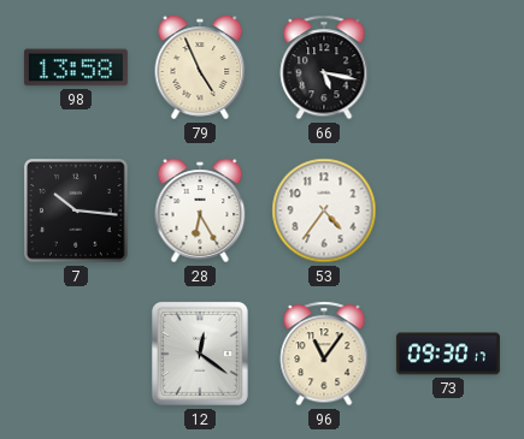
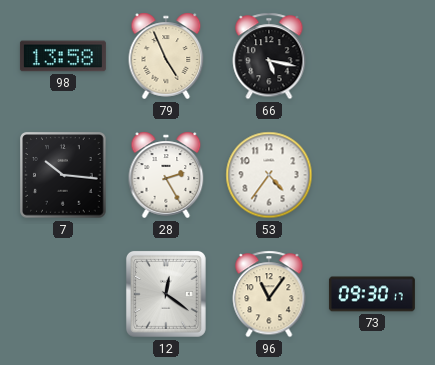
28: 6:25 -> 2:25
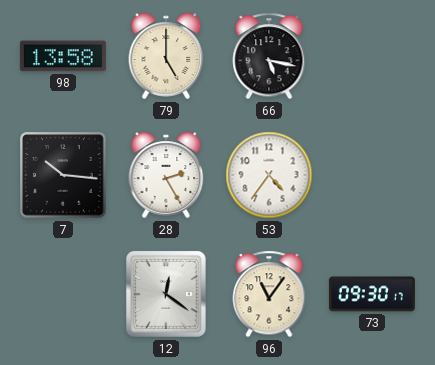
79: 4:56 -> 5:00
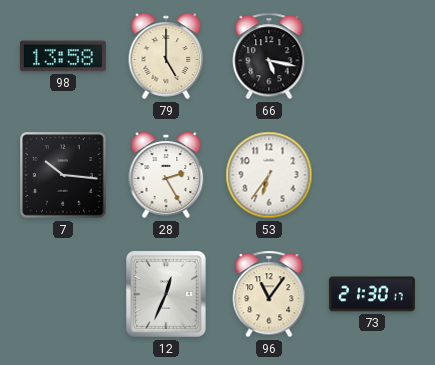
53: 4:36 -> 6:36
12: 12:21 -> 12:34
73: 09:30 -> 21:30
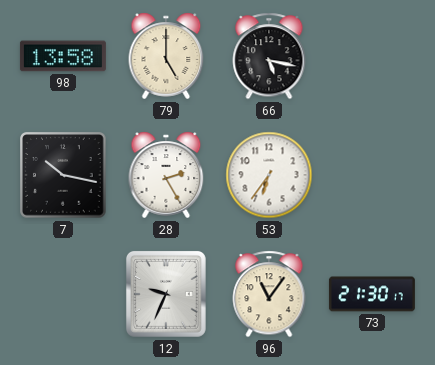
7: 10:16 -> 10:17
12: 12:34 -> 9:34
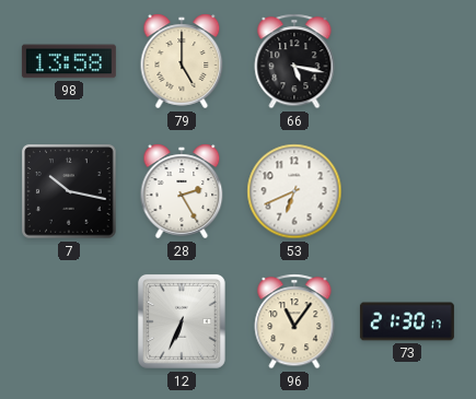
53: 6:36 -> 6:41
12: 9:34 -> 6:34
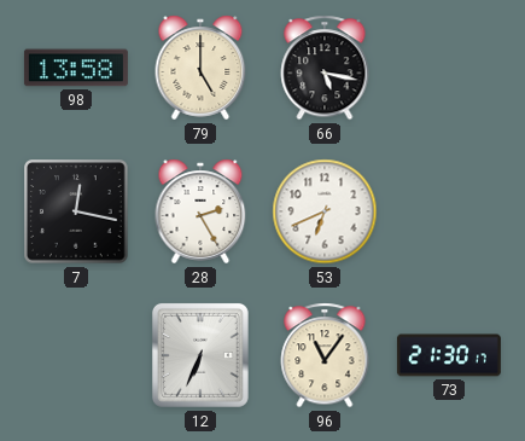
7: 10:17 -> 12:17
